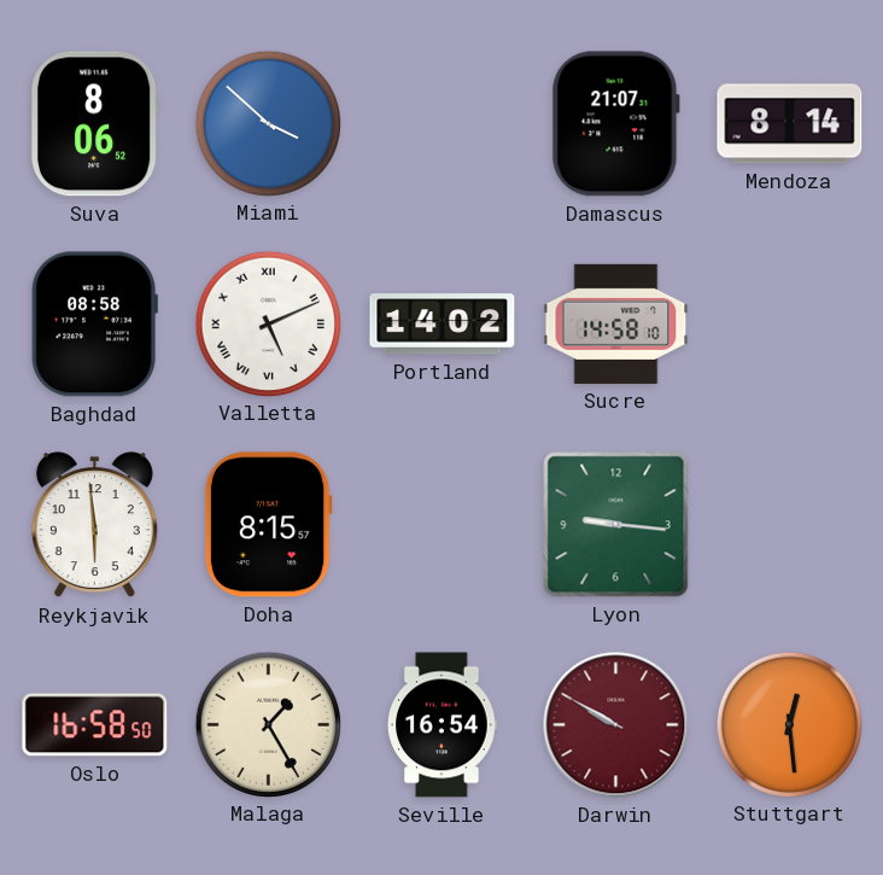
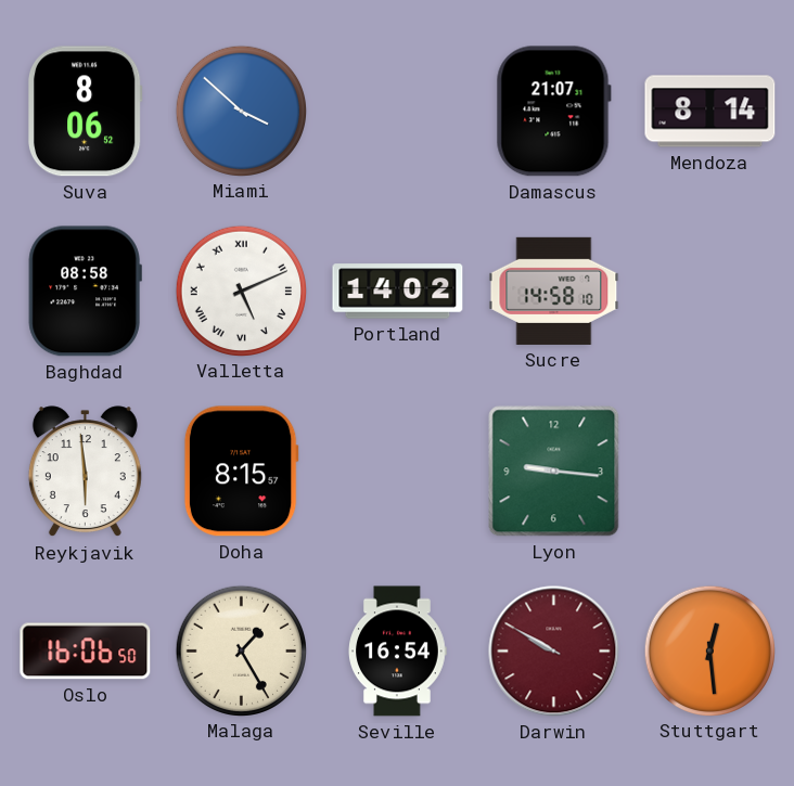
Oslo: 16:58 -> 16:06
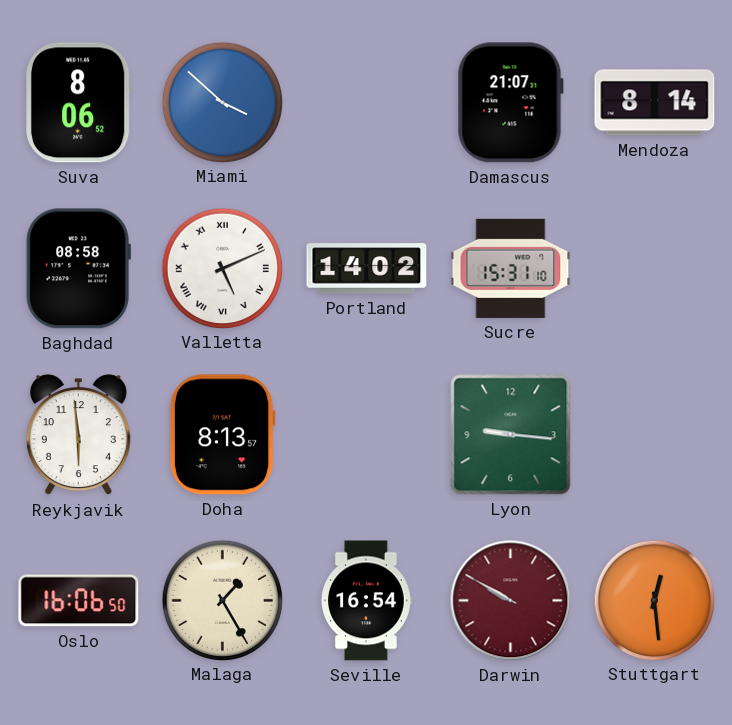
Sucre: 14:58 -> 15:31
Doha: 8:15 -> 8:13
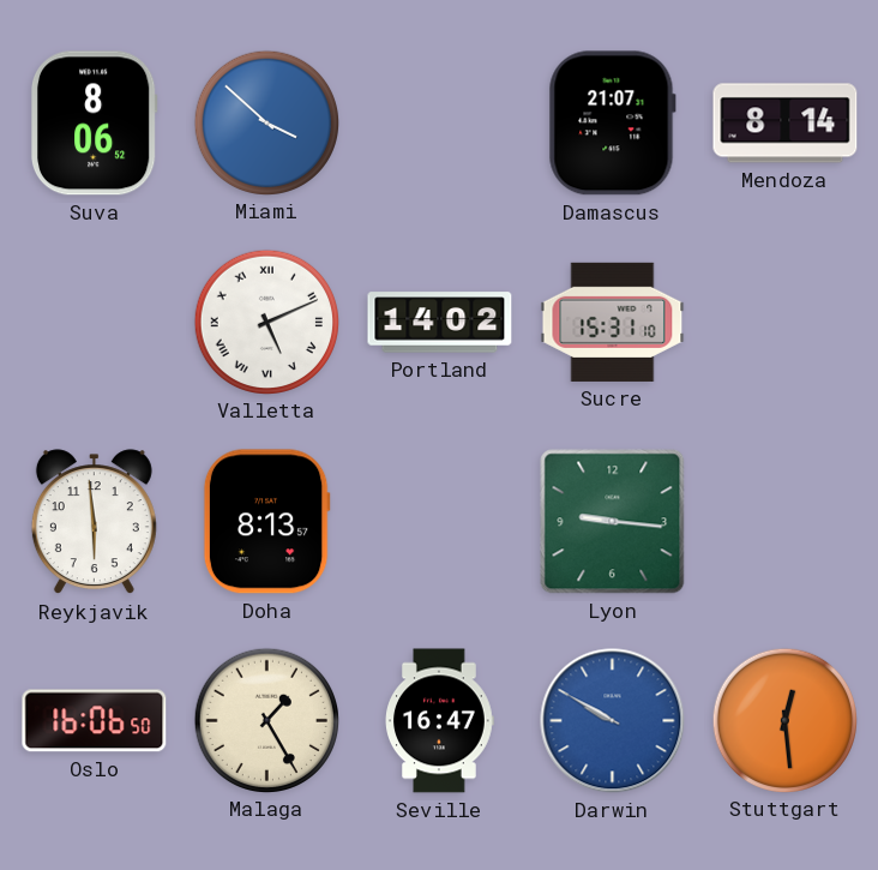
Baghdad: 08:58 -> none
Seville: 16:54 -> 16:47
Darwin dial: burgundy -> blue
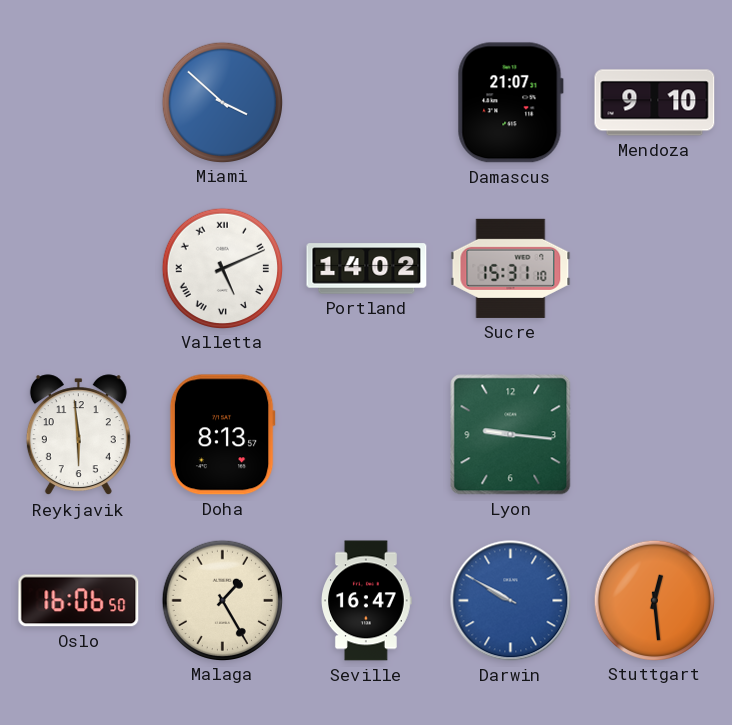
Suva: 8:06 -> none
Mendoza: 8:14 -> 9:10
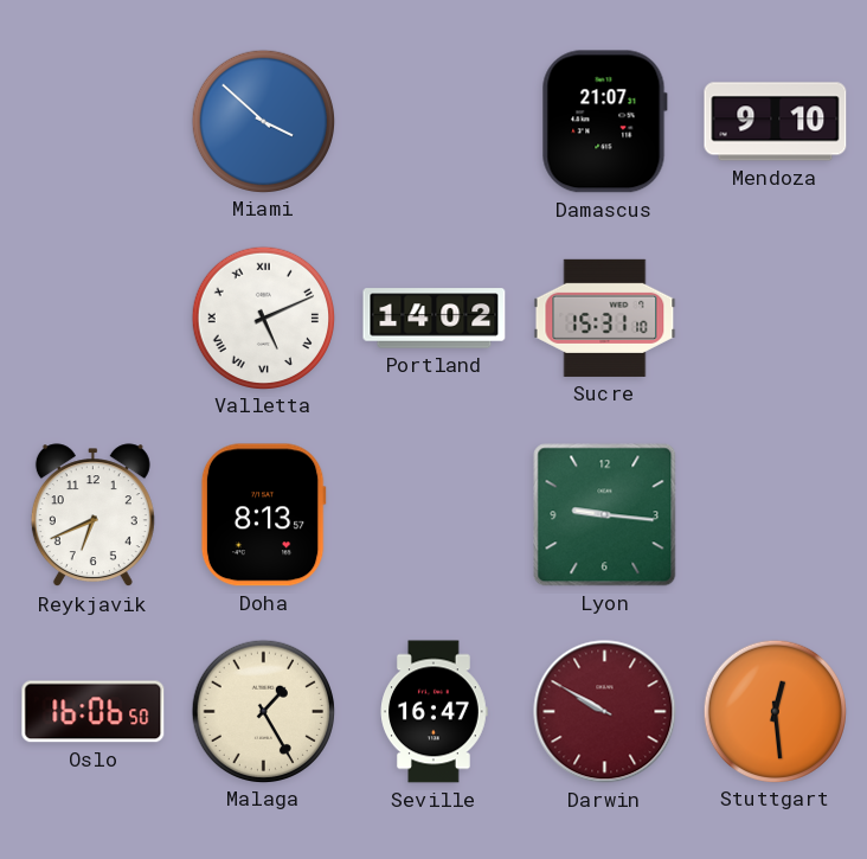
Reykjavik: 5:59 -> 6:41
Darwin dial: blue -> burgundy
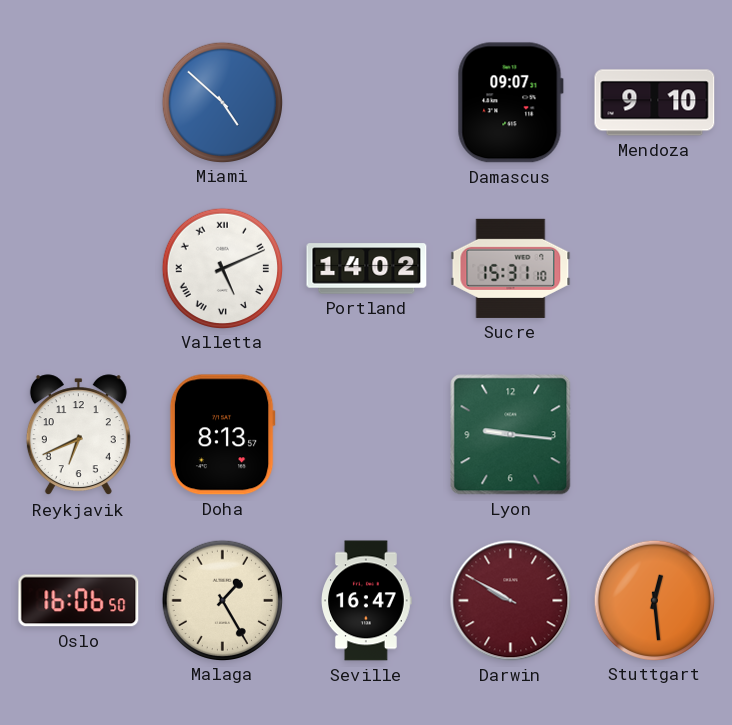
Miami: 3:52 -> 4:52
Damascus: 21:07 -> 09:07
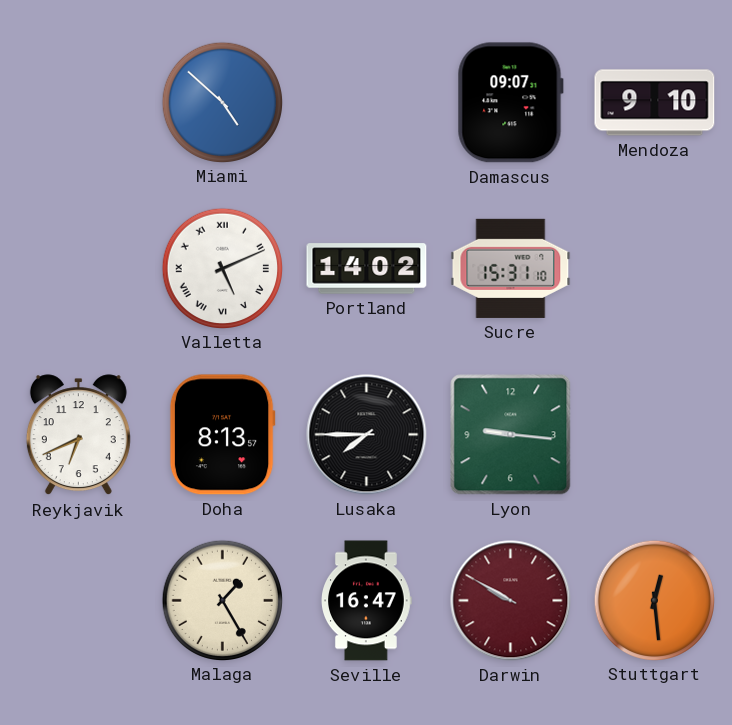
Lusaka: none -> 7:45
Oslo: 16:06 -> none
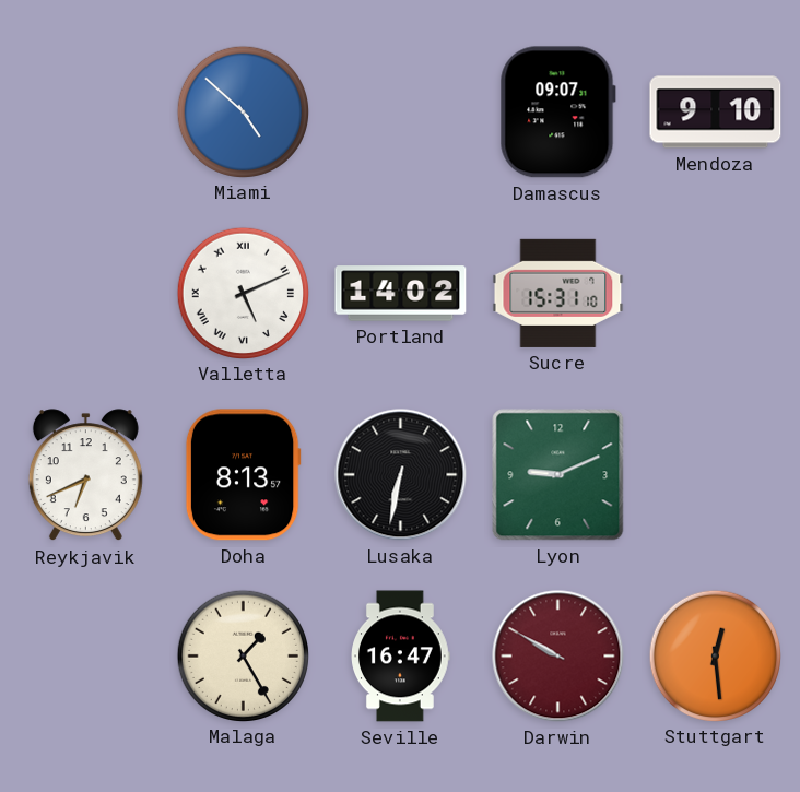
Lusaka: 7:45 -> 6:32
Lyon: 9:16 -> 9:11
